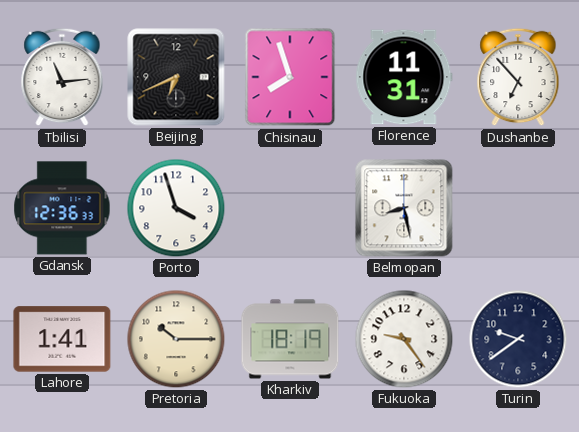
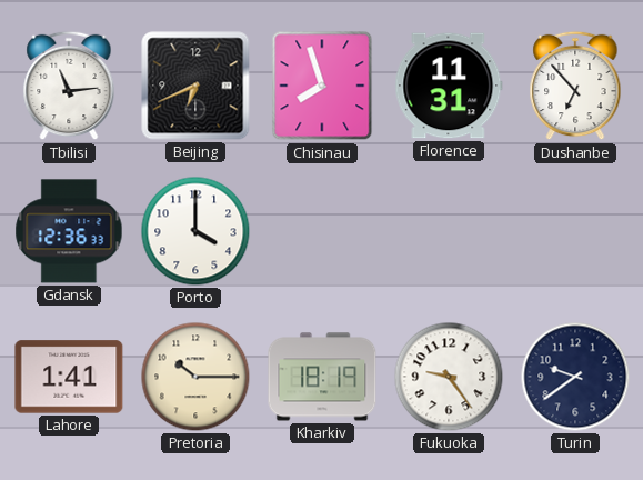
Porto: 3:57 -> 4:00
Belmopan: 8:28 -> none
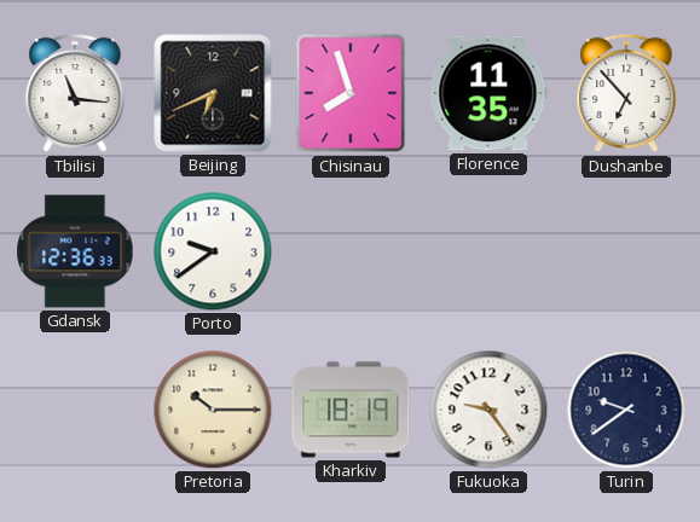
Tbilisi: 11:14 -> 11:16
Florence: 11:31 -> 11:35
Porto: 4:00 -> 9:39
Lahore: 1:41 -> none
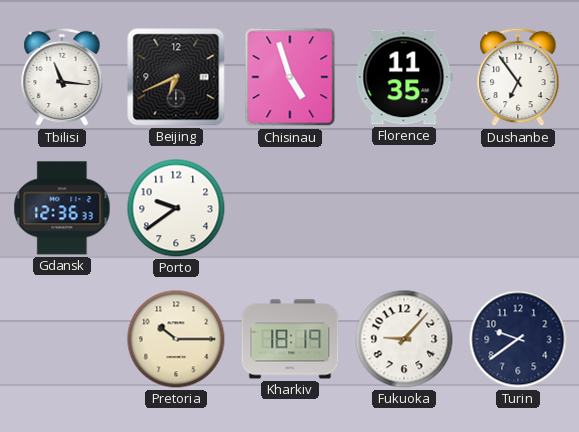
Chisinau: 7:57 -> 4:57
Dushanbe: 6:53 -> 6:54
Fukuoka: 9:24 -> 9:07
